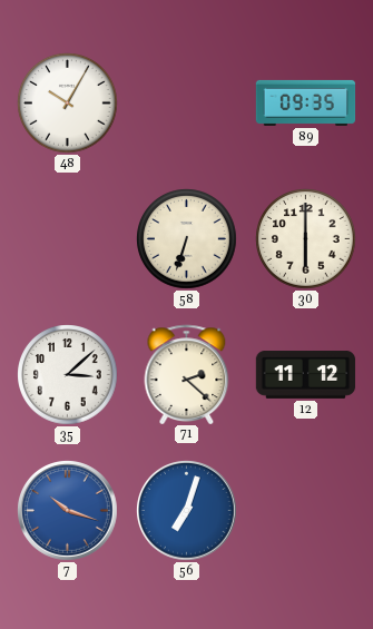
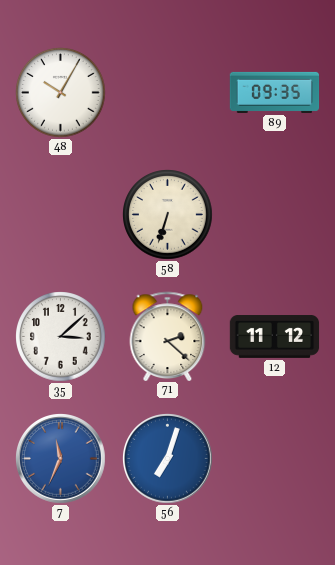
30: 6:00 -> none
7: 10:18 -> 11:34
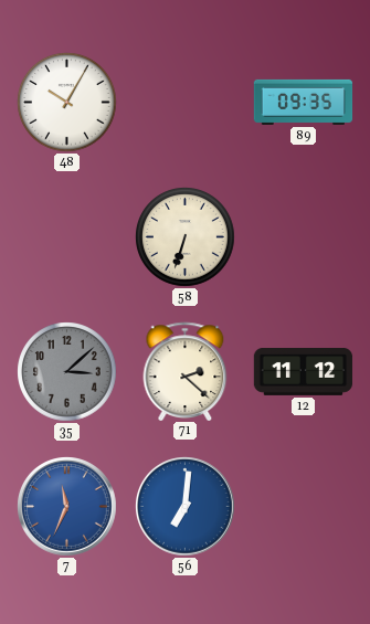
35 dial: white -> grey
56: 7:03 -> 7:01
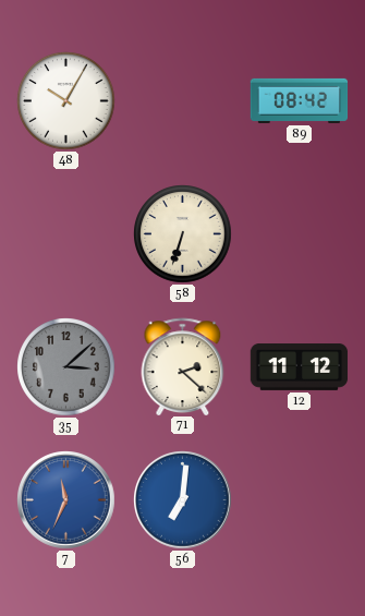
89: 09:35 -> 08:42
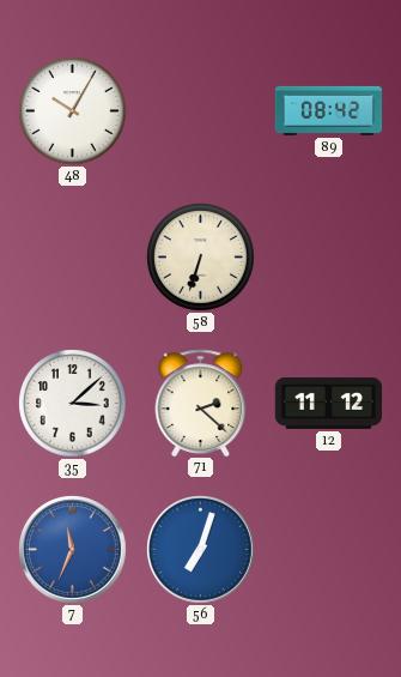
35 dial: grey -> white
56: 7:01 -> 7:03
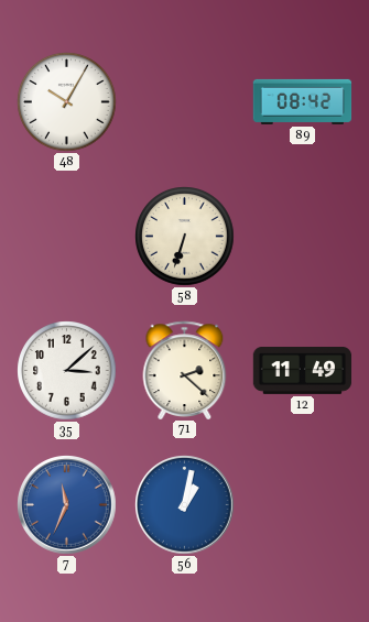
12: 11:12 -> 11:49
56: 7:03 -> 1:02
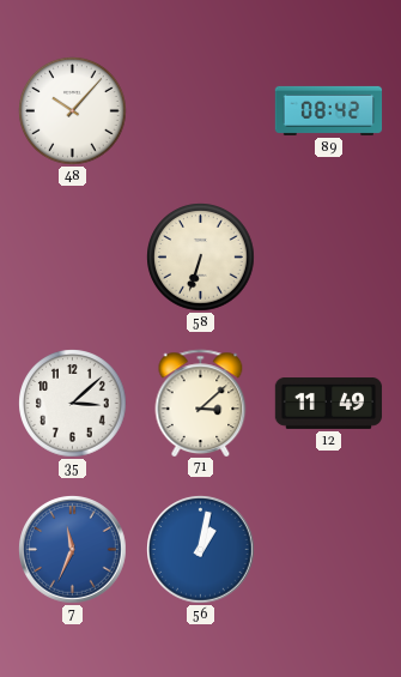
48: 10:05 -> 10:07
71: 2:22 -> 3:08
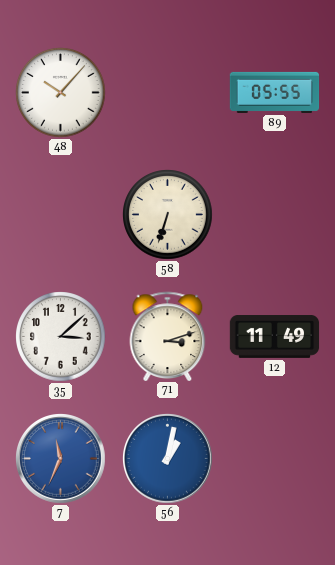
89: 08:42 -> 05:55
71: 3:08 -> 3:12
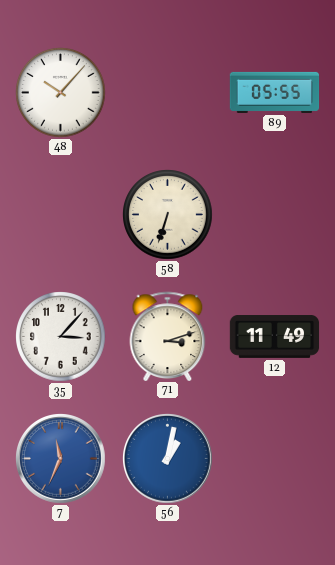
35: 3:08 -> 3:07
